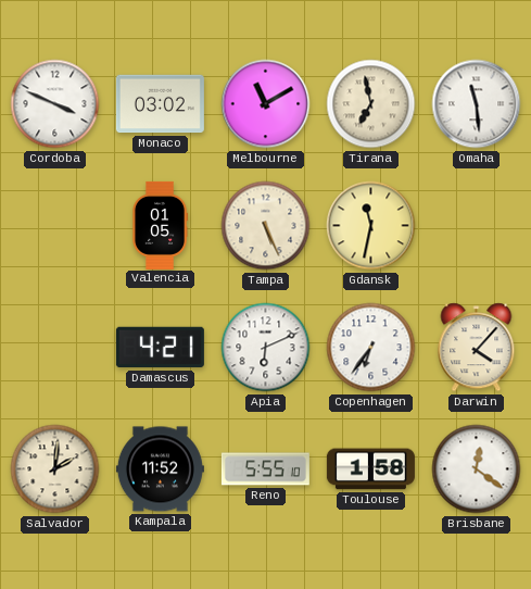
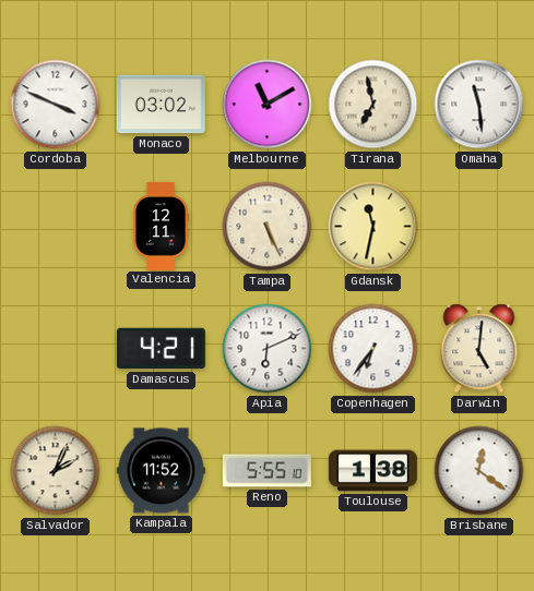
Valencia: 01:05 -> 12:11
Darwin: 4:07 -> 5:01
Salvador: 2:01 -> 2:04
Toulouse: 1:58 -> 1:38
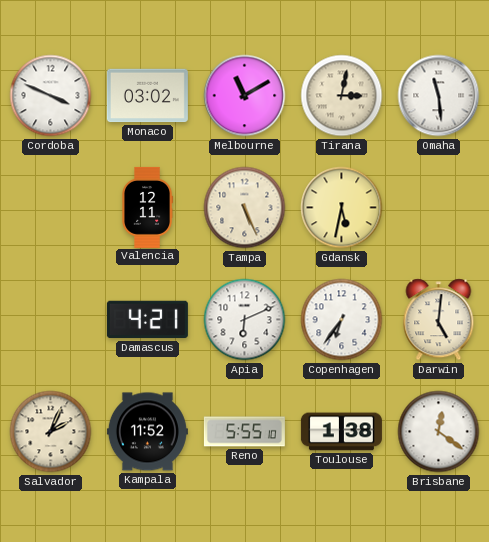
Tirana: 6:58 -> 3:02
Gdansk: 11:32 -> 5:32
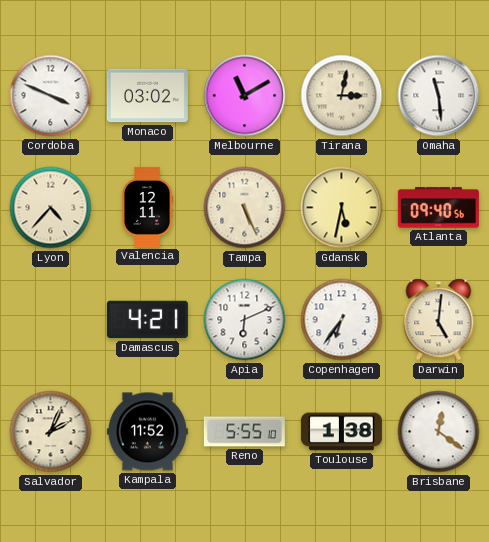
Lyon: none -> 4:37
Atlanta: none -> 09:40
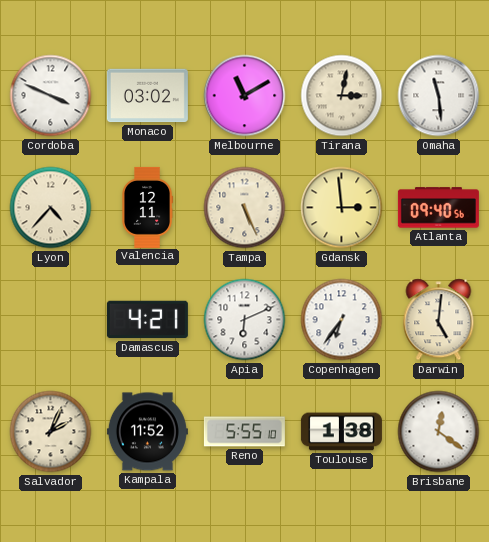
Gdansk: 5:32 -> 2:59
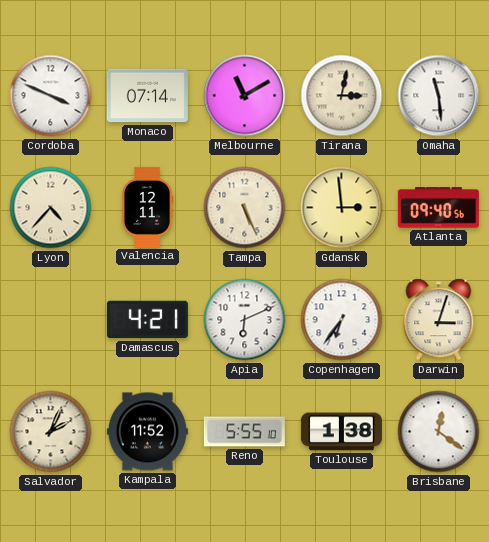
Monaco: 03:02 -> 07:14
Darwin: 5:01 -> 3:03
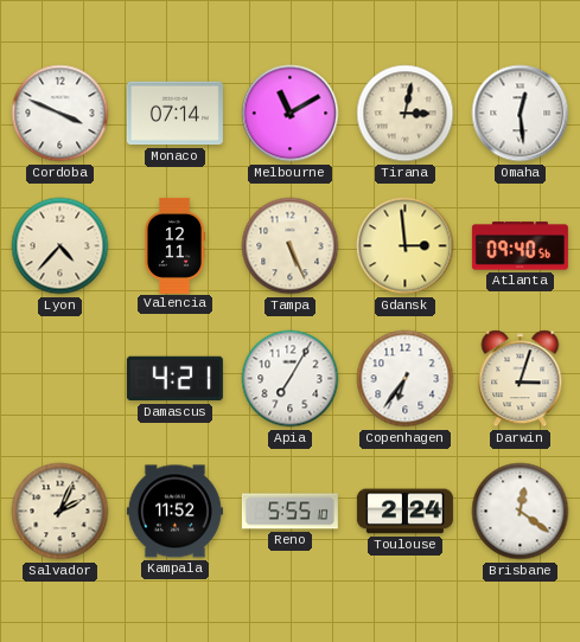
Omaha: 11:29 -> 12:29
Apia: 6:11 -> 7:05
Toulouse: 1:38 -> 2:24
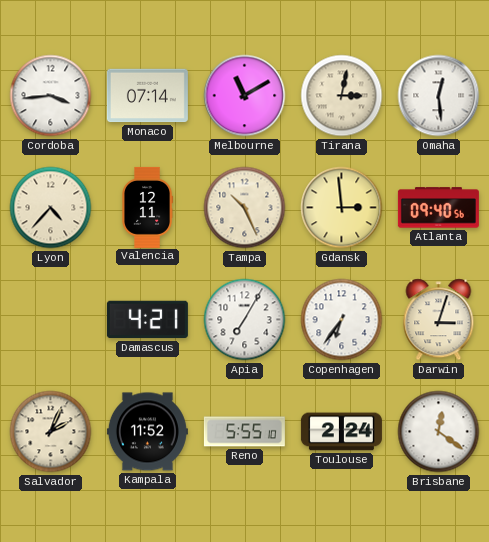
Cordoba: 3:49 -> 3:44
Tampa: 5:26 -> 10:26
